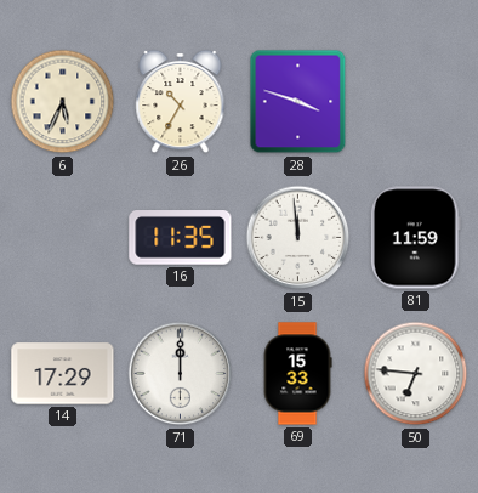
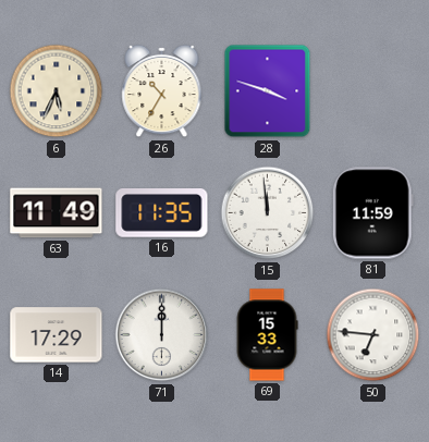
63: none -> 11:49
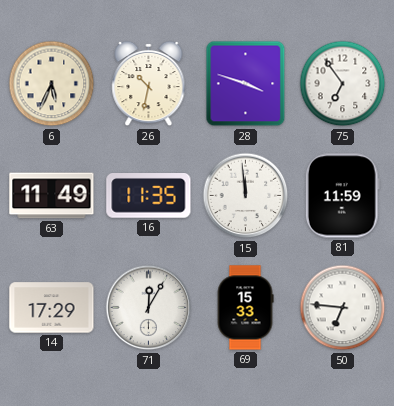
26: 10:35 -> 10:32
75: none -> 6:54
71: 12:00 -> 12:05
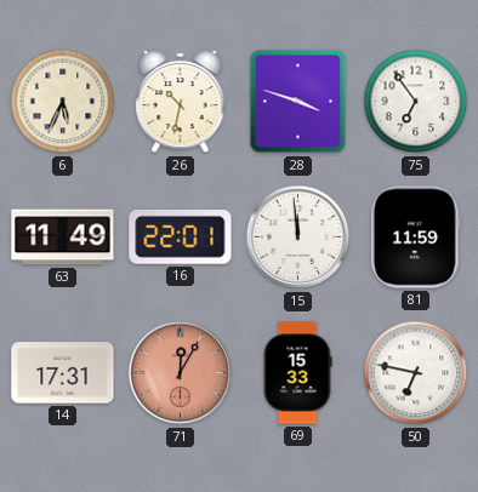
16: 11:35 -> 22:01
14: 17:29 -> 17:31
71 dial: white -> salmon
50: 6:46 -> 6:47
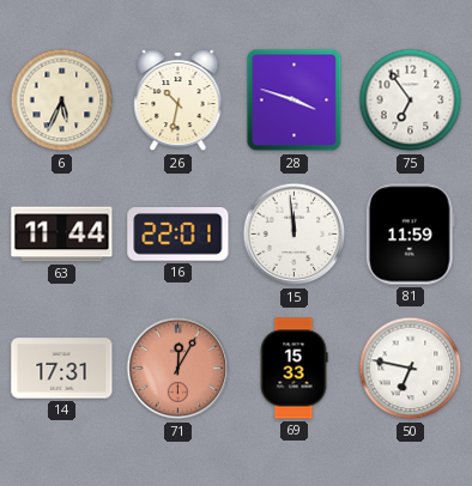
63: 11:49 -> 11:44
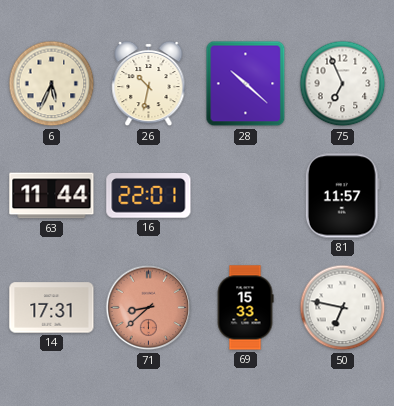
28: 3:48 -> 10:22
75: 6:54 -> 6:56
15: 11:59 -> none
81: 11:59 -> 11:57
71: 12:05 -> 8:38
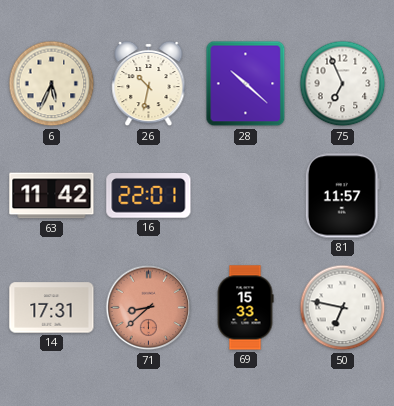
63: 11:44 -> 11:42
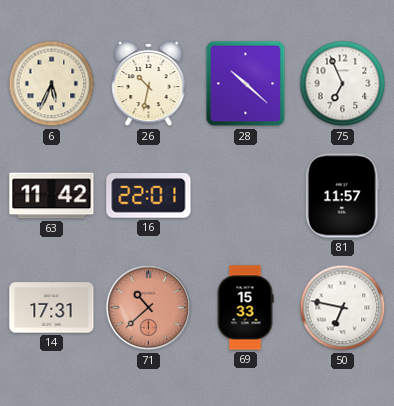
71: 8:38 -> 10:38
